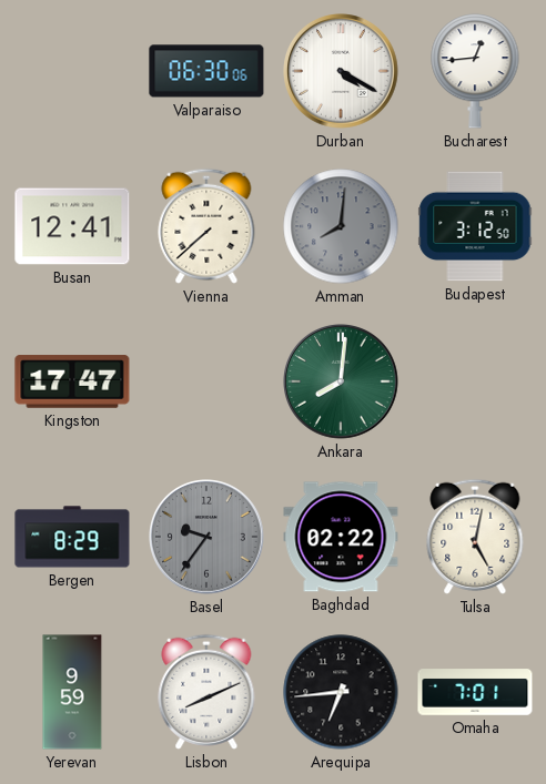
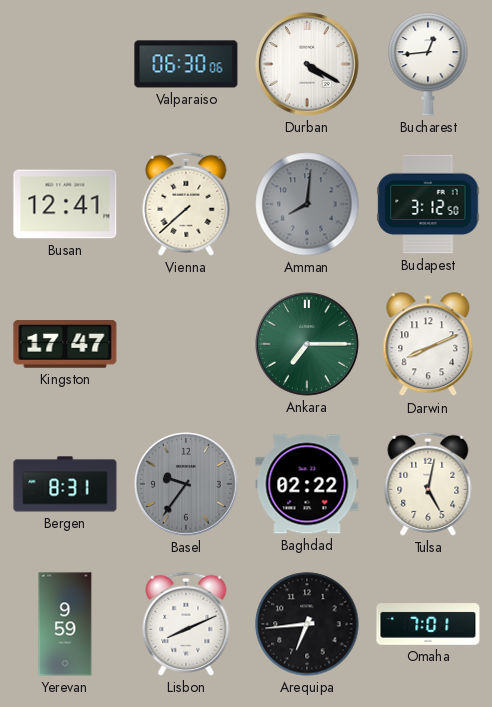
Ankara: 8:01 -> 7:15
Darwin: none -> 8:11
Bergen: 8:29 -> 8:31
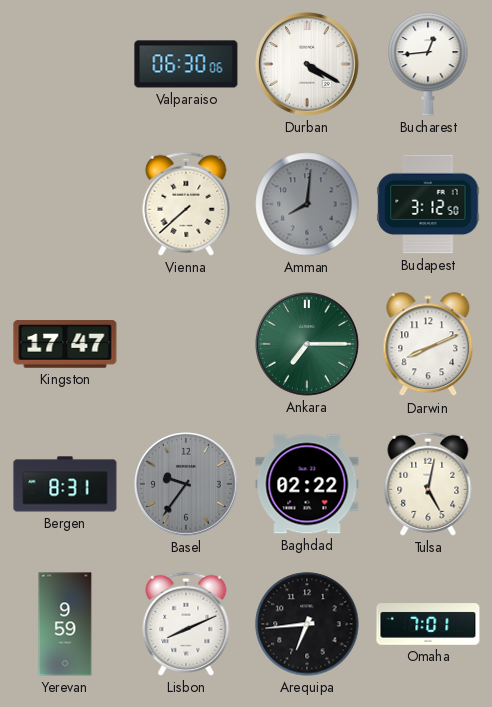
Busan: 12:41 -> none
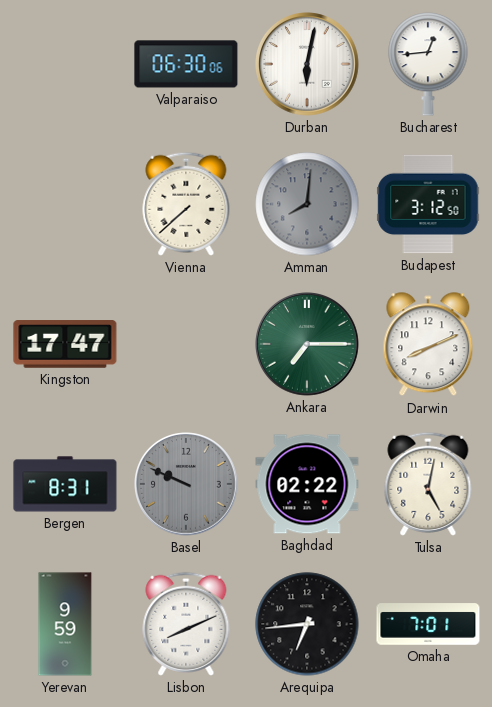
Durban: 4:20 -> 6:02
Basel: 9:36 -> 9:49
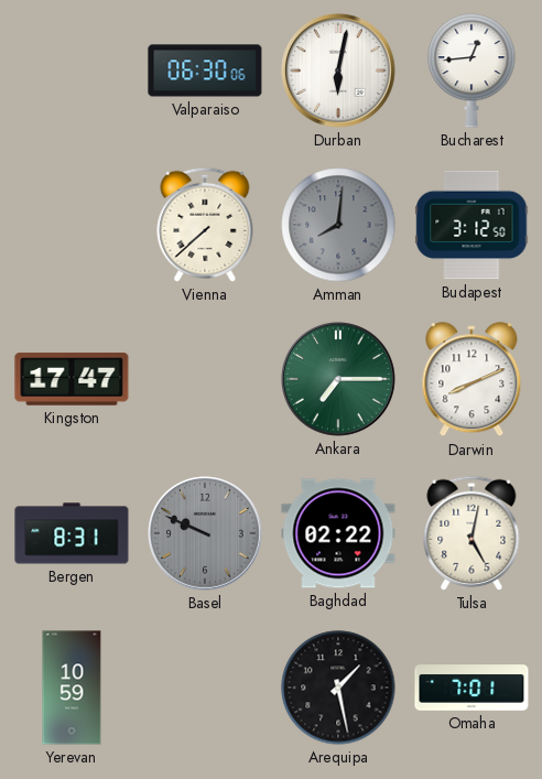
Yerevan: 9:59 -> 10:59
Lisbon: 8:11 -> none
Arequipa: 6:44 -> 1:28
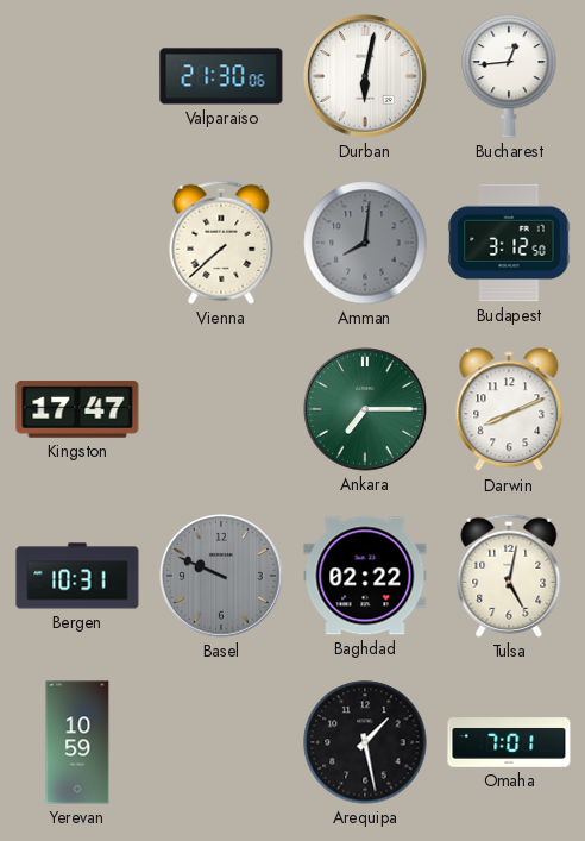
Valparaiso: 06:30 -> 21:30
Bergen: 8:31 -> 10:31
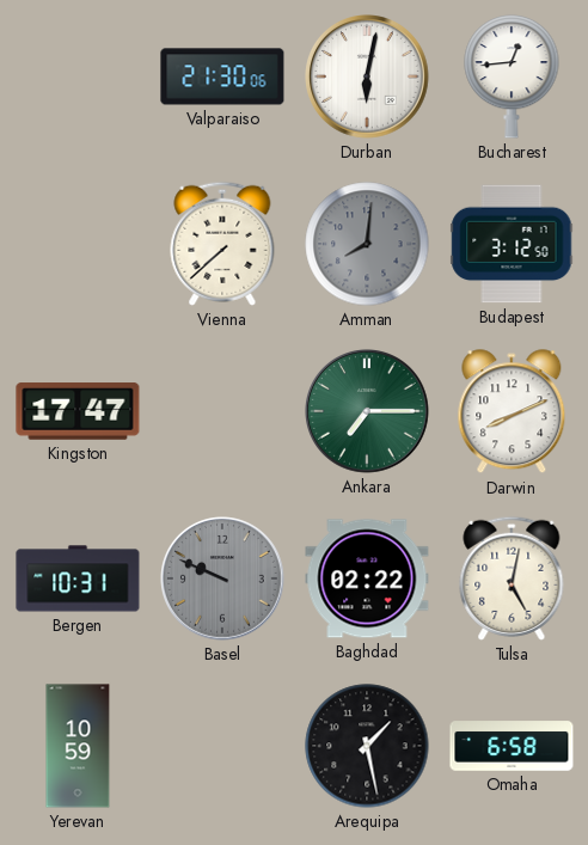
Omaha: 7:01 -> 6:58
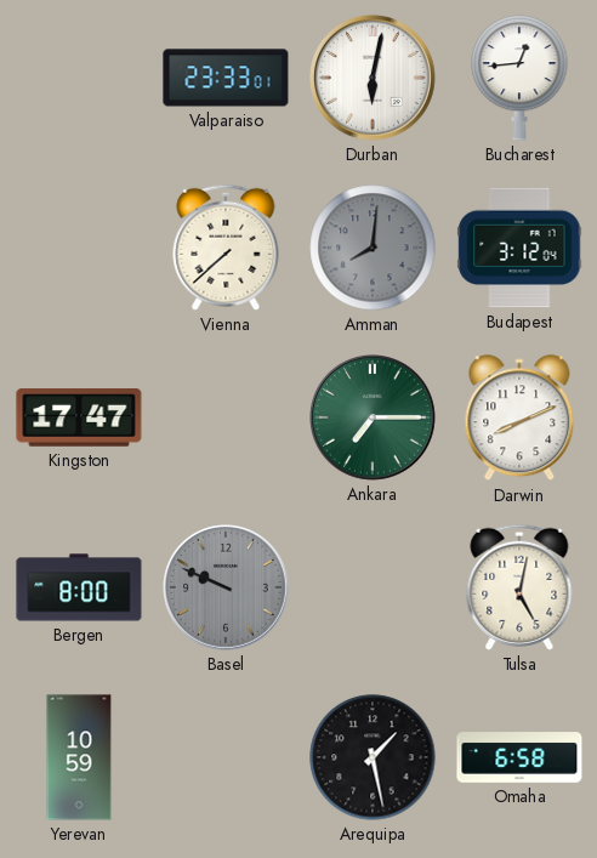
Valparaiso: 21:30 -> 23:33
Budapest: 3:12:50 -> 3:12:04
Bergen: 10:31 -> 8:00
Baghdad: 02:22 -> none
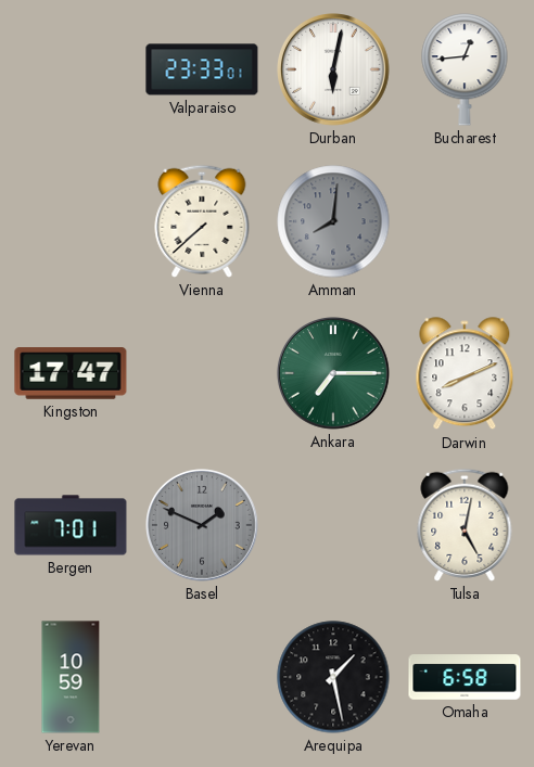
Budapest: 3:12 -> none
Bergen: 8:00 -> 7:01
Basel: 9:49 -> 1:49
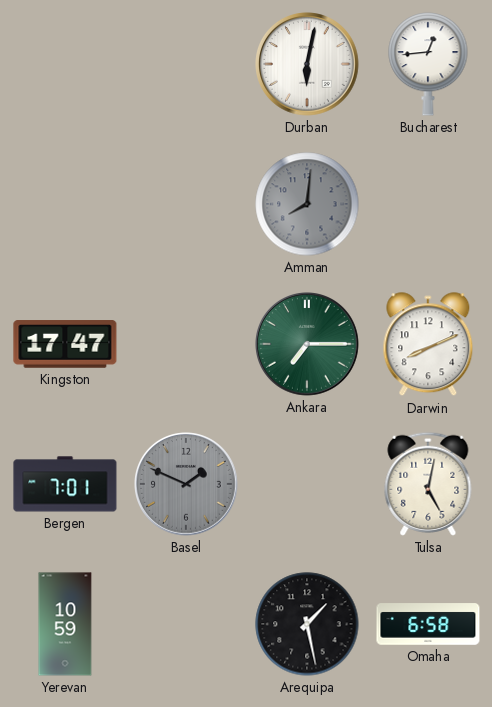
Valparaiso: 23:33 -> none
Vienna: 7:38 -> none
